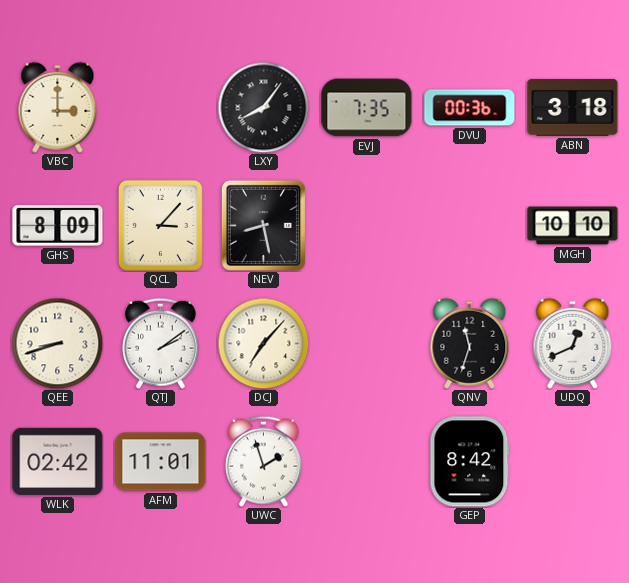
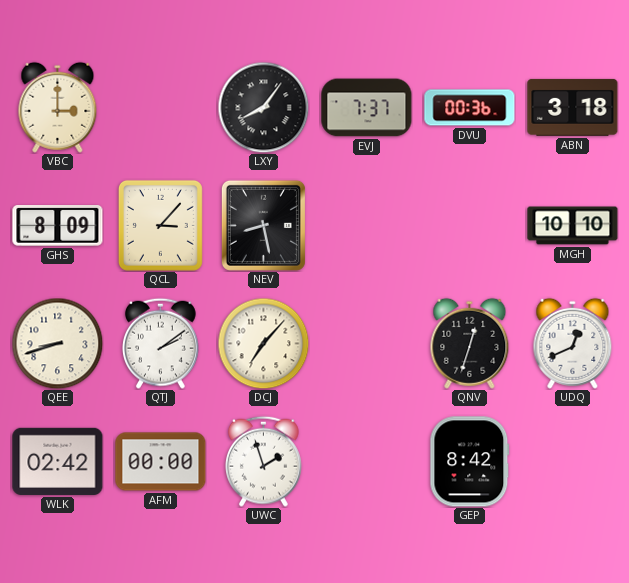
EVJ: 7:35 -> 7:37
QNV: 11:33 -> 12:33
AFM: 11:01 -> 00:00
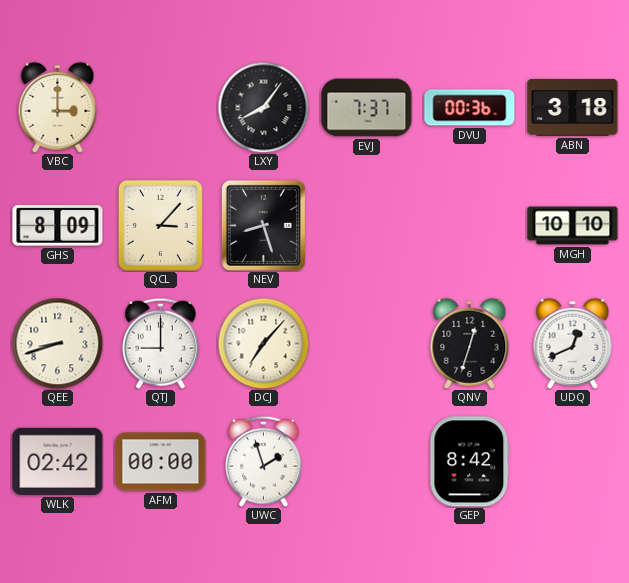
NEV: 8:28 -> 8:27
QTJ: 2:09 -> 9:00
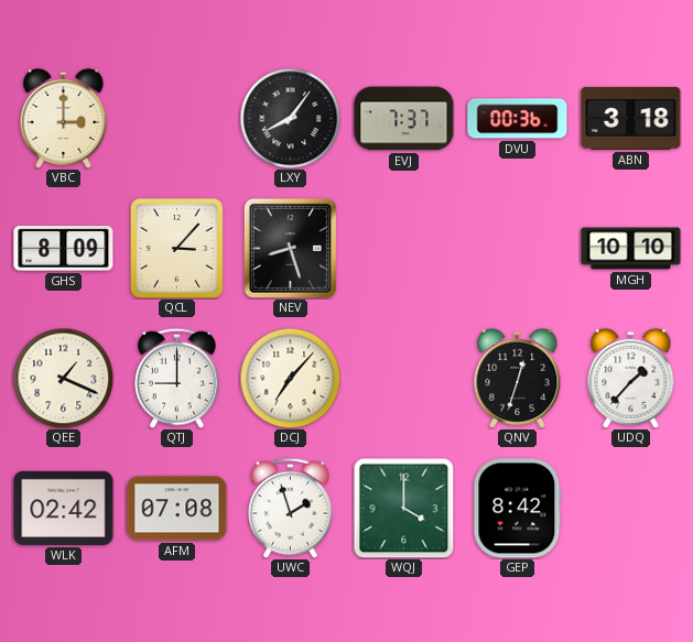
QEE: 8:42 -> 1:19
UDQ: 12:41 -> 1:37
AFM: 00:00 -> 07:08
WQJ: none -> 4:00
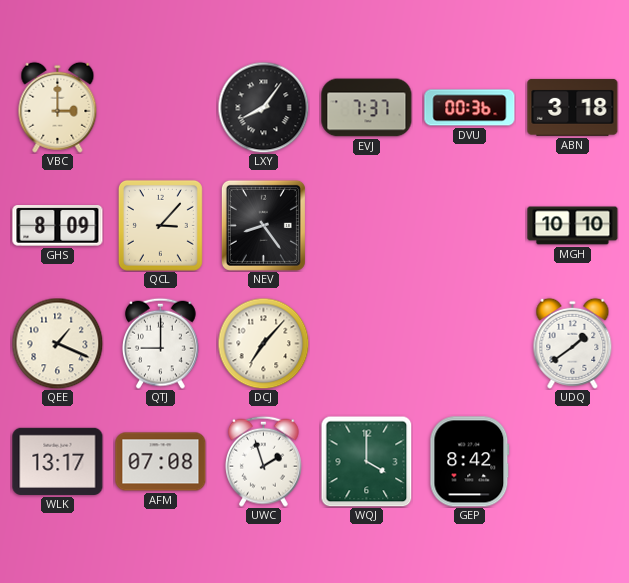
NEV: 8:27 -> 8:24
QNV: 12:33 -> none
UDQ: 1:37 -> 1:39
WLK: 02:42 -> 13:17
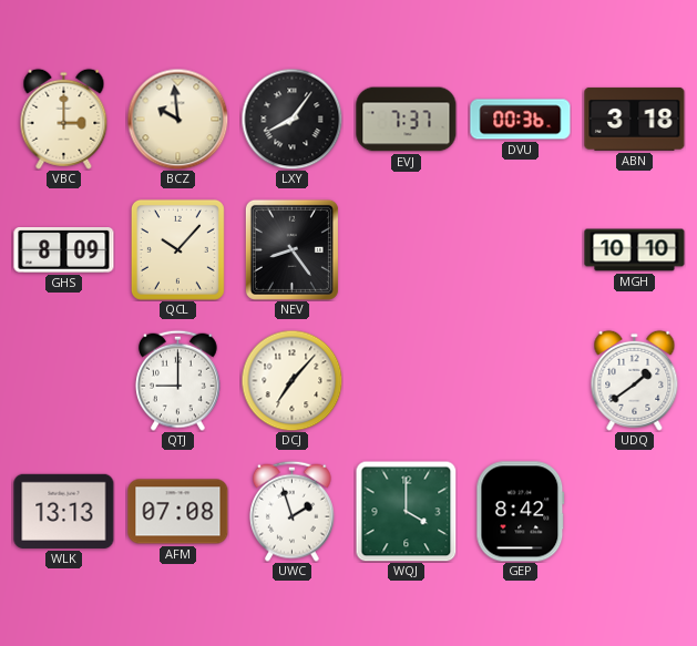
BCZ: none -> 9:59
QCL: 3:07 -> 10:07
QEE: 1:19 -> none
WLK: 13:17 -> 13:13
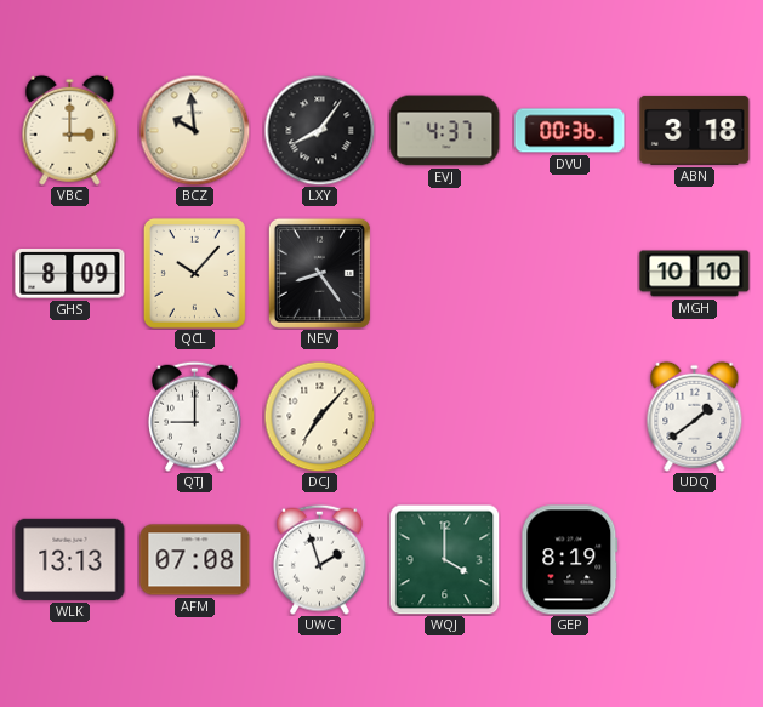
EVJ: 7:37 -> 4:37
GEP: 8:42 -> 8:19
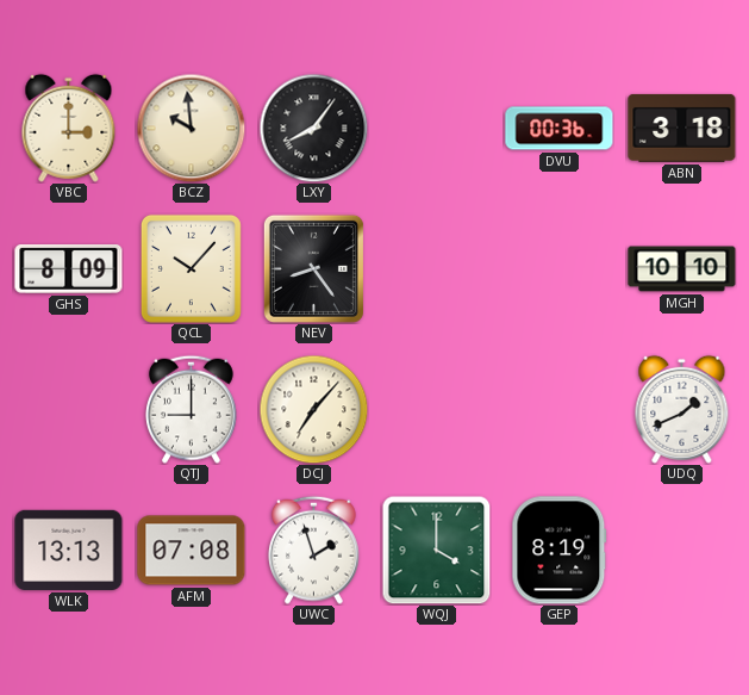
EVJ: 4:37 -> none
UDQ: 1:39 -> 1:41
